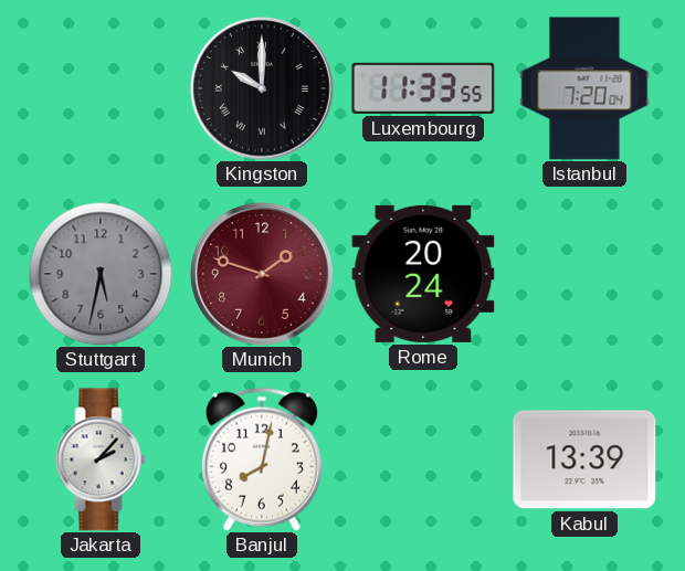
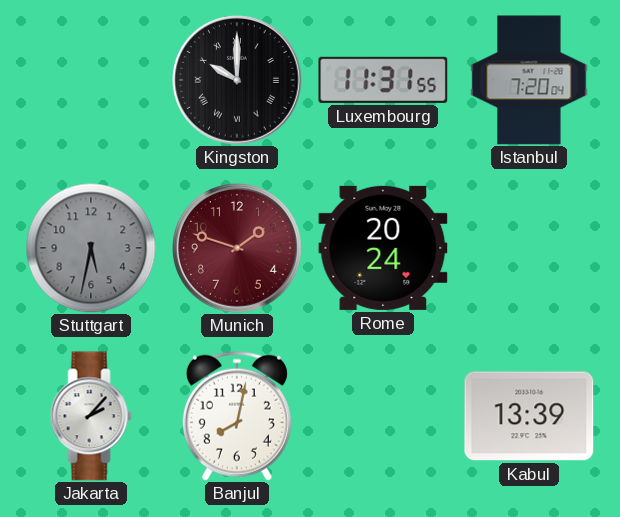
Luxembourg: 11:33 -> 11:31
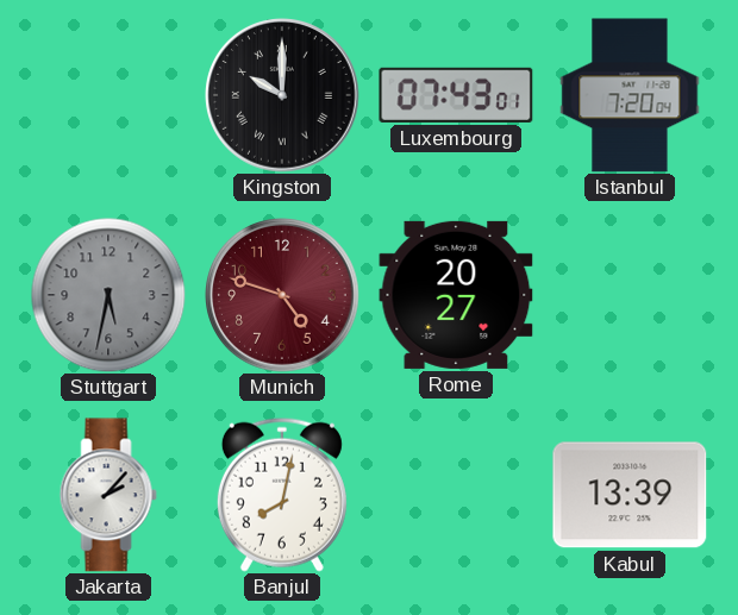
Luxembourg: 11:31 -> 07:43
Munich: 1:48 -> 4:48
Rome: 20:24 -> 20:27
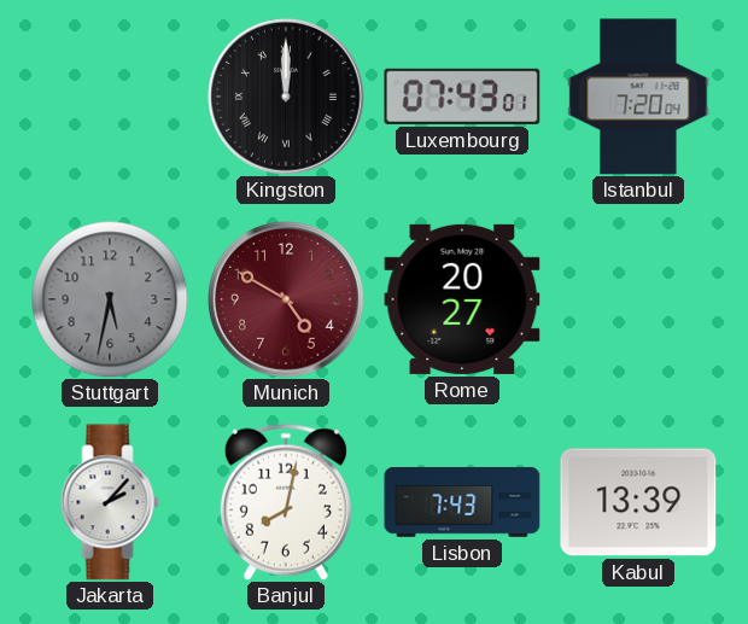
Kingston: 10:00 -> 12:00
Munich: 4:48 -> 4:50
Lisbon: none -> 7:43
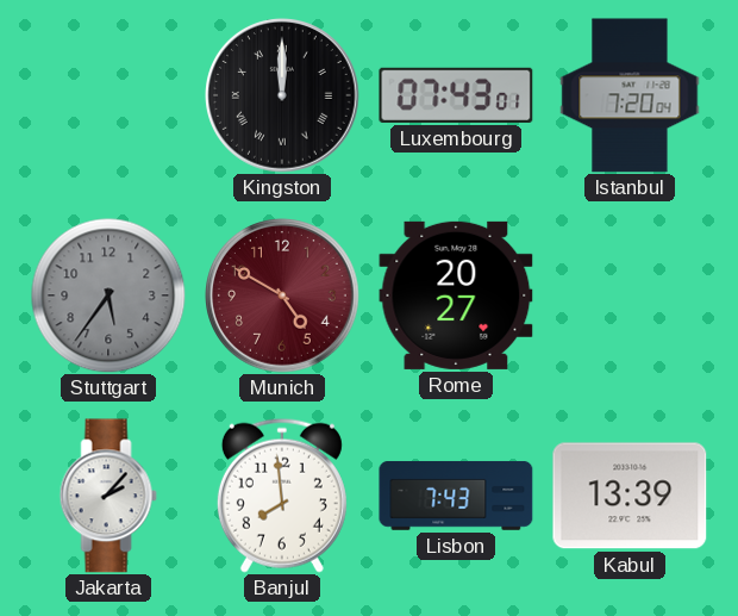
Stuttgart: 5:32 -> 5:36
Banjul: 8:02 -> 7:59
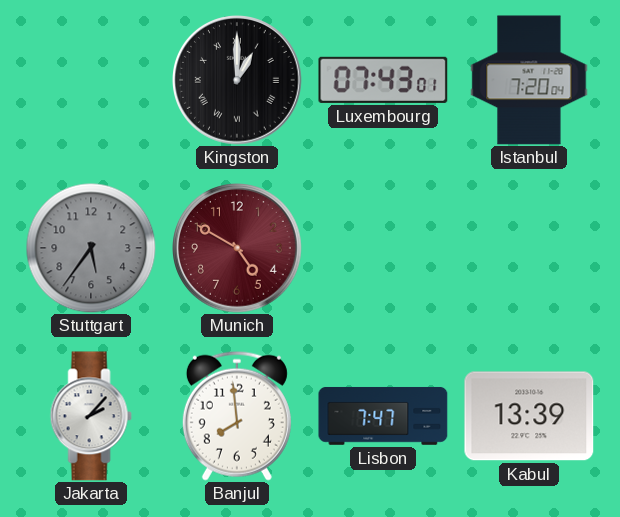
Kingston: 12:00 -> 1:00
Rome: 20:27 -> none
Lisbon: 7:43 -> 7:47
